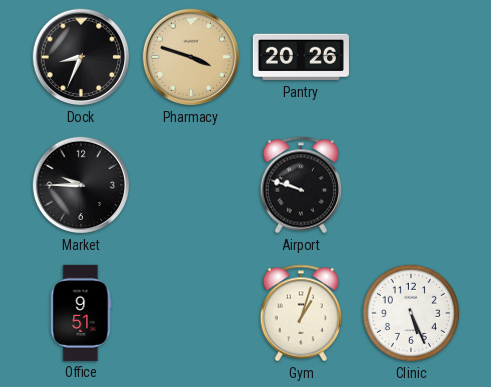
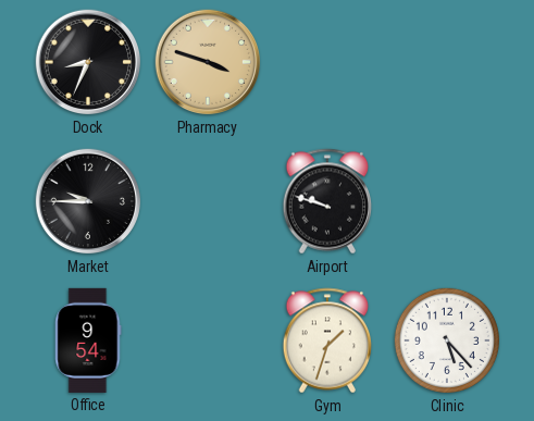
Pantry: 20:26 -> none
Office: 9:51 -> 9:54
Gym: 1:03 -> 1:33
Clinic: 5:26 -> 5:23
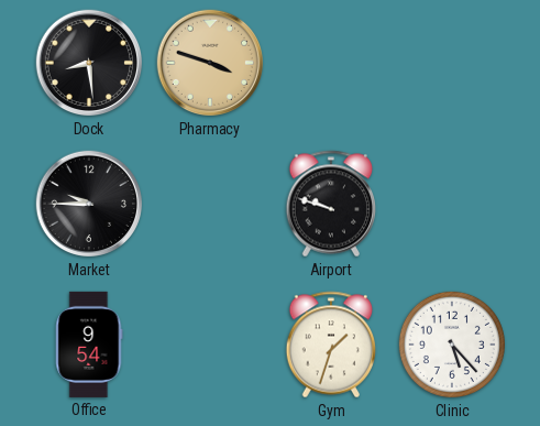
Dock: 8:34 -> 8:29
